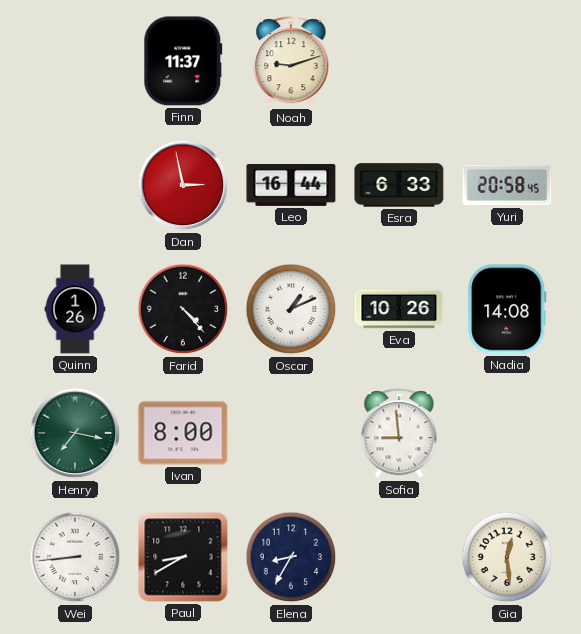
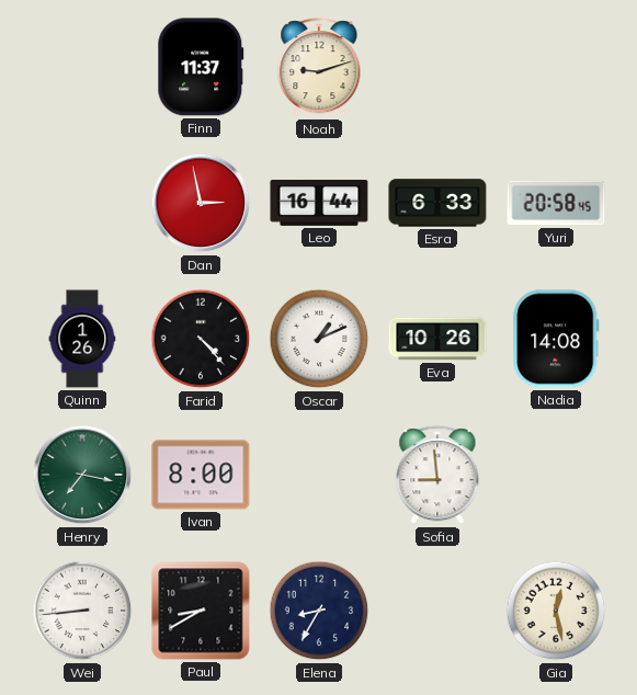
Gia: 12:29 -> 12:28
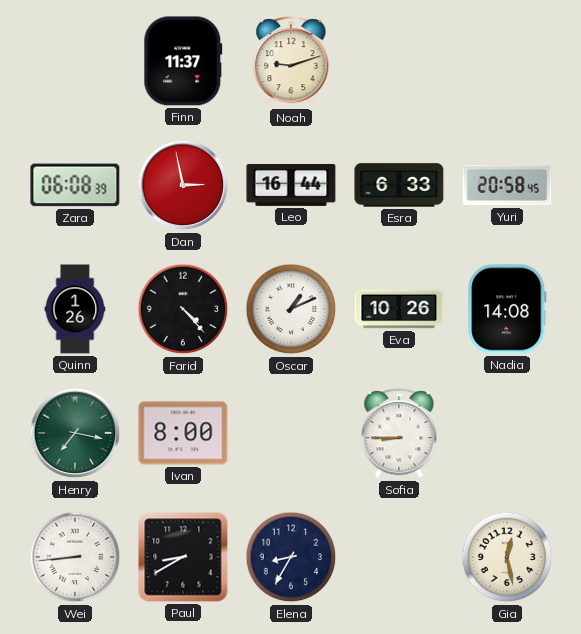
Zara: none -> 06:08
Sofia: 8:59 -> 8:45
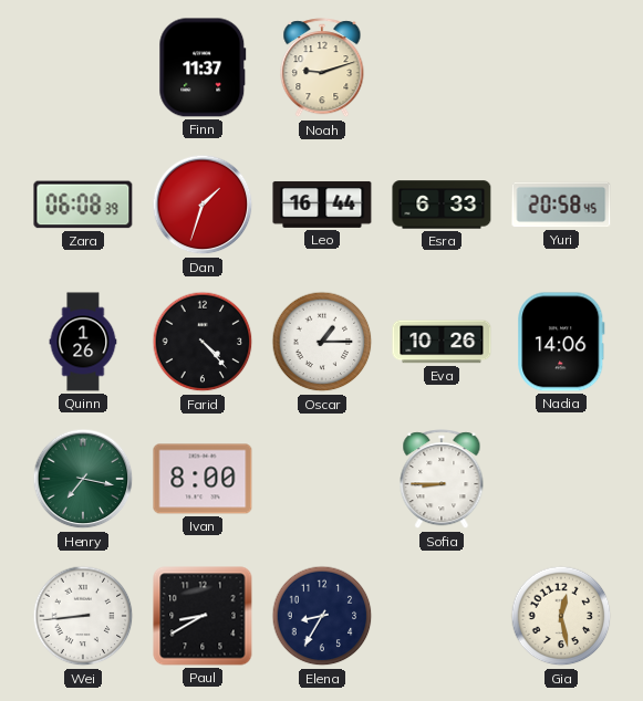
Dan: 2:58 -> 1:33
Oscar: 1:11 -> 1:15
Nadia: 14:08 -> 14:06
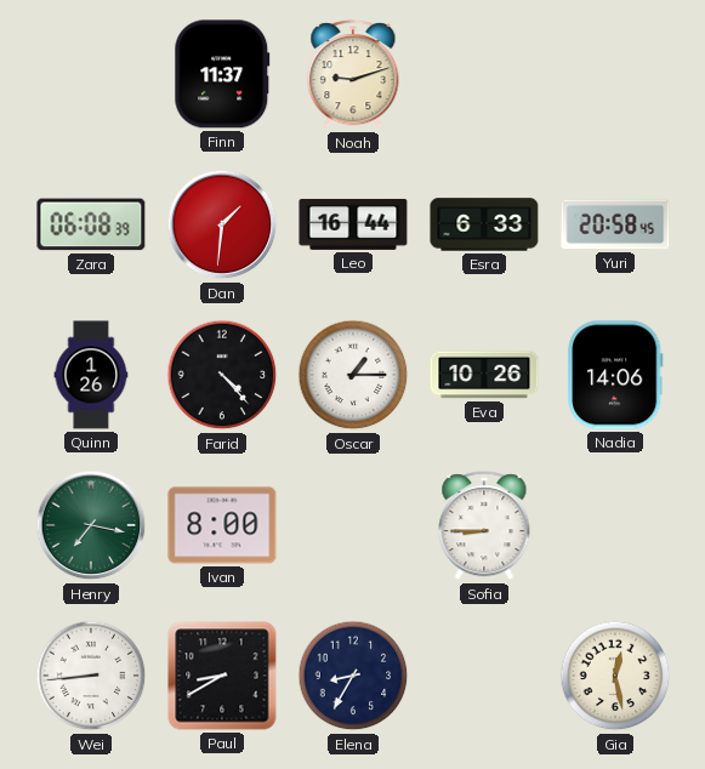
Dan: 1:33 -> 1:31
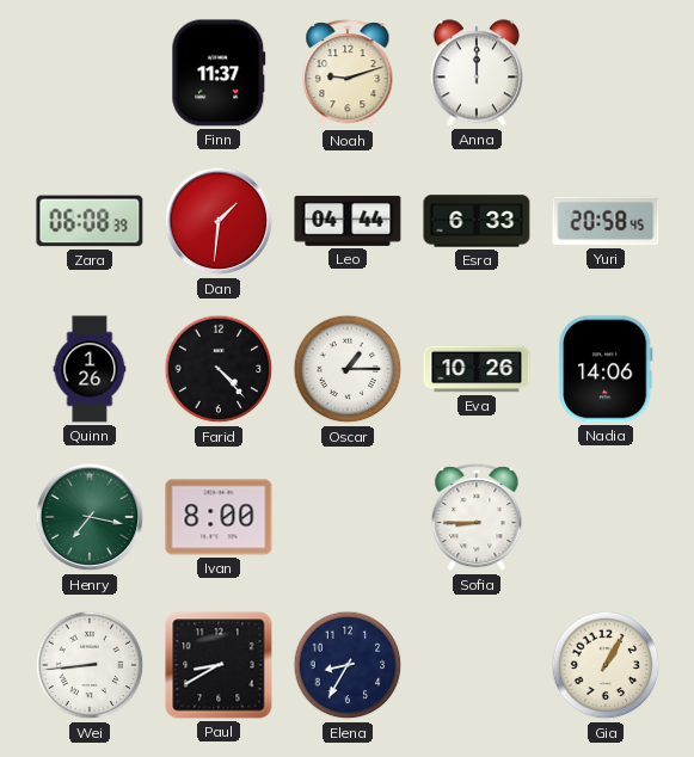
Anna: none -> 12:00
Leo: 16:44 -> 04:44
Gia: 12:28 -> 1:05
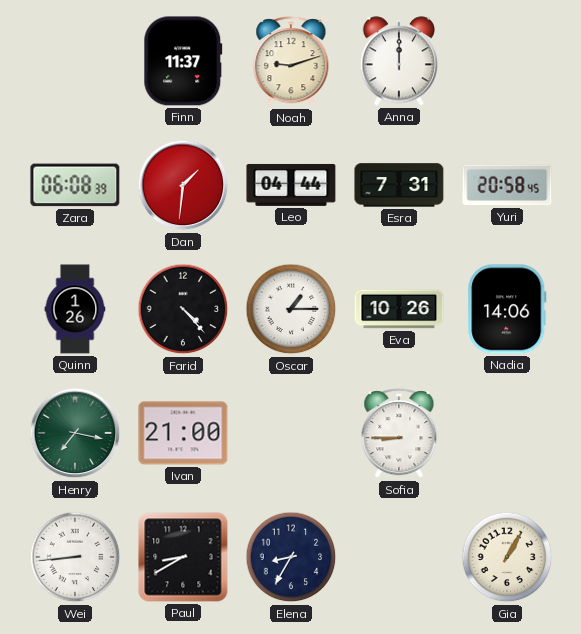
Esra: 6:33 -> 7:31
Ivan: 8:00 -> 21:00
